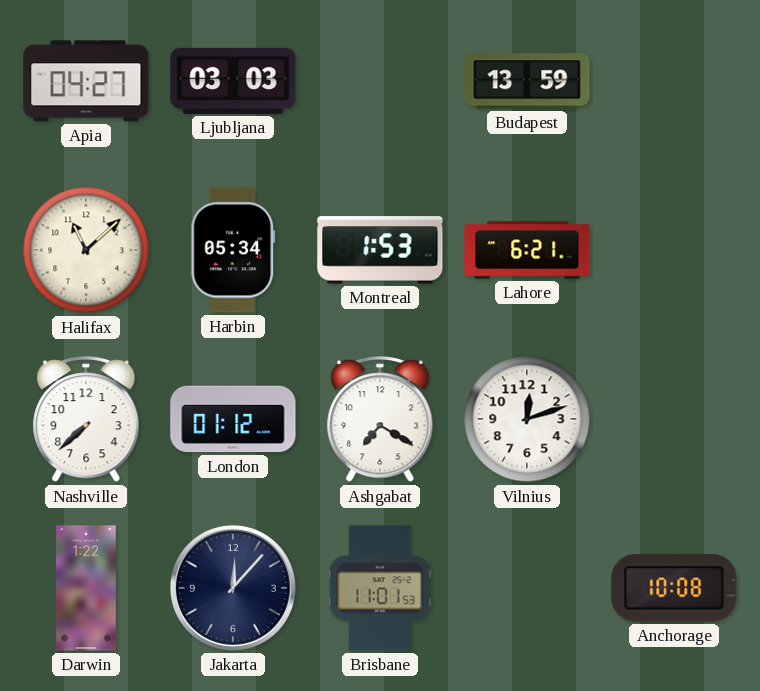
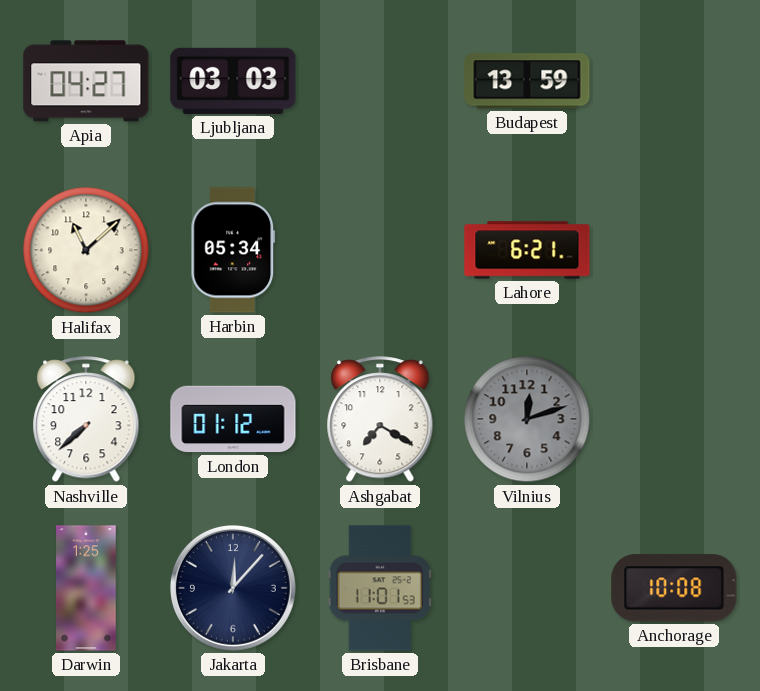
Montreal: 1:53 -> none
Vilnius dial: white -> grey
Darwin: 1:22 -> 1:25
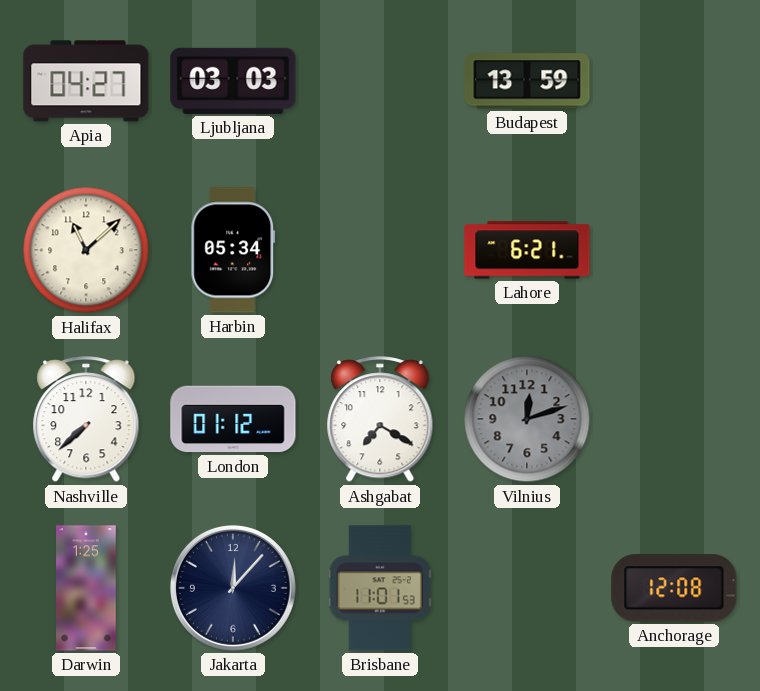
Anchorage: 10:08 -> 12:08
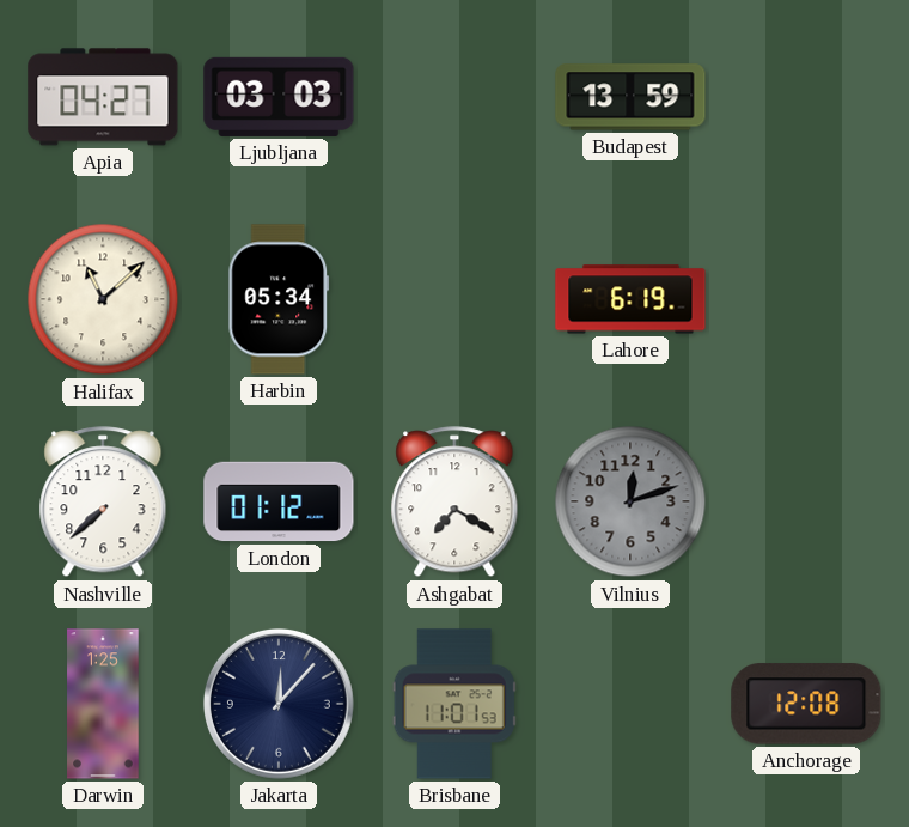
Lahore: 6:21 -> 6:19
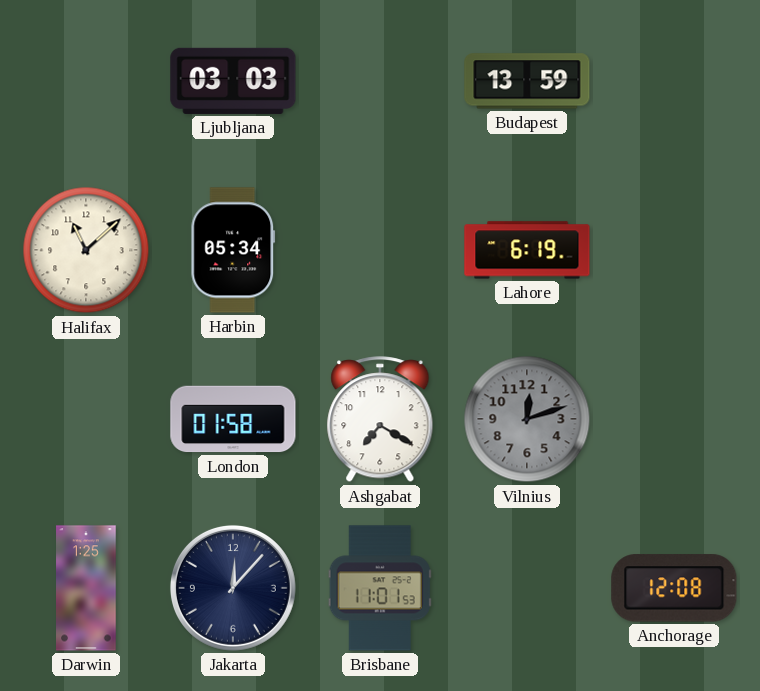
Apia: 04:27 -> none
Nashville: 7:38 -> none
London: 01:12 -> 01:58
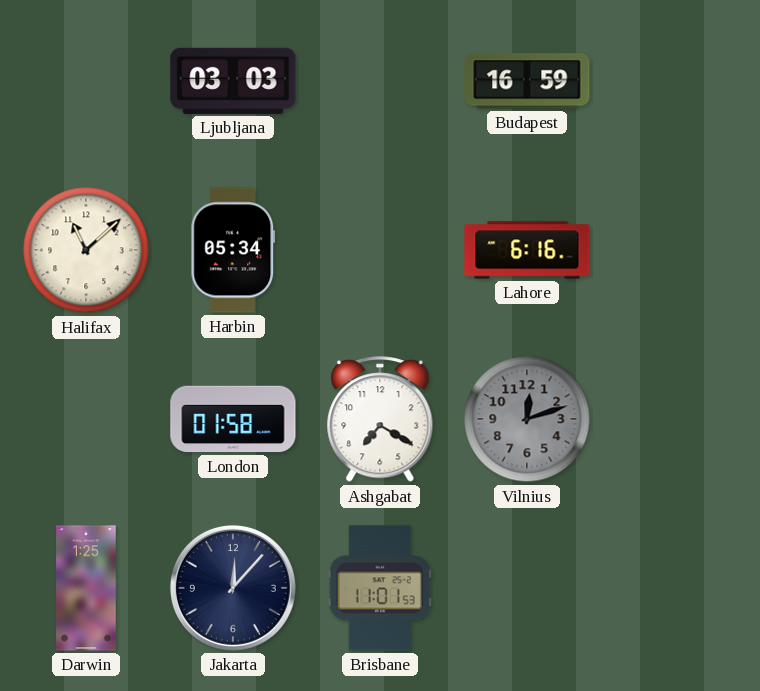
Budapest: 13:59 -> 16:59
Lahore: 6:19 -> 6:16
Anchorage: 12:08 -> none
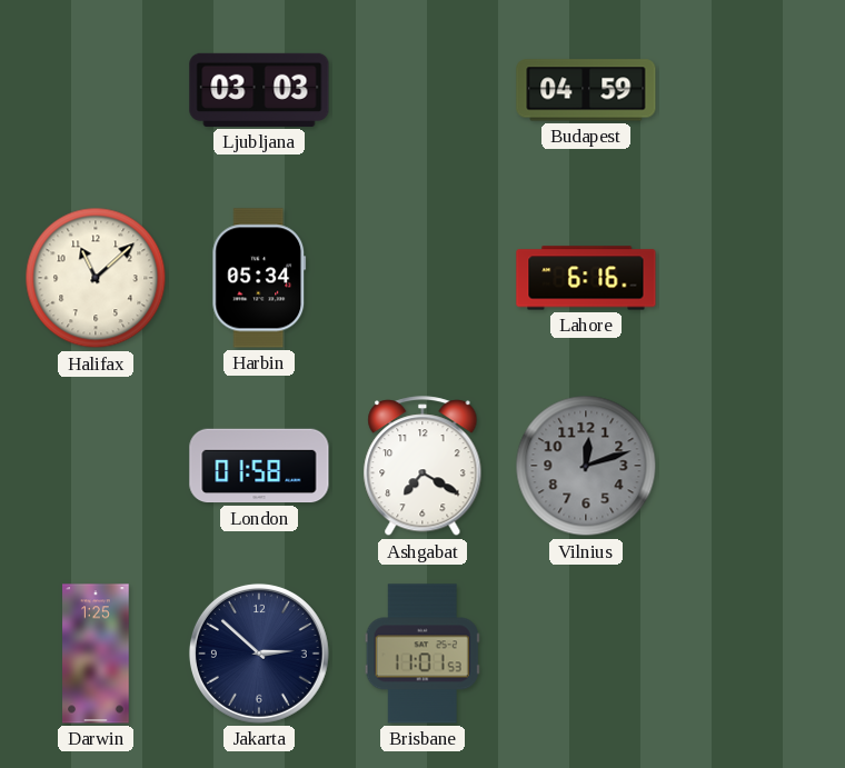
Budapest: 16:59 -> 04:59
Jakarta: 12:07 -> 2:52
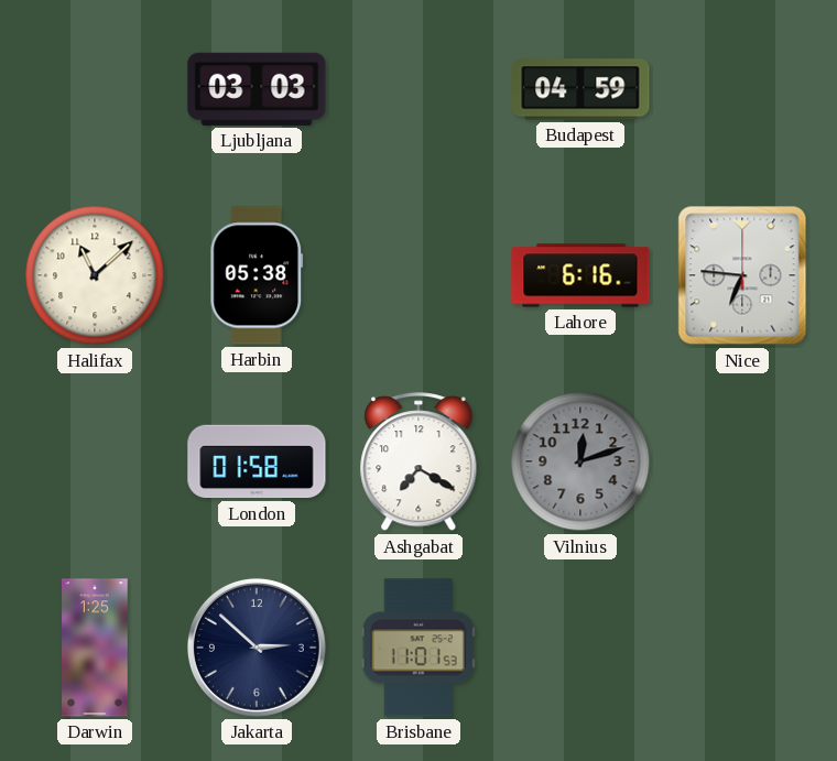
Harbin: 05:34 -> 05:38
Nice: none -> 6:46
